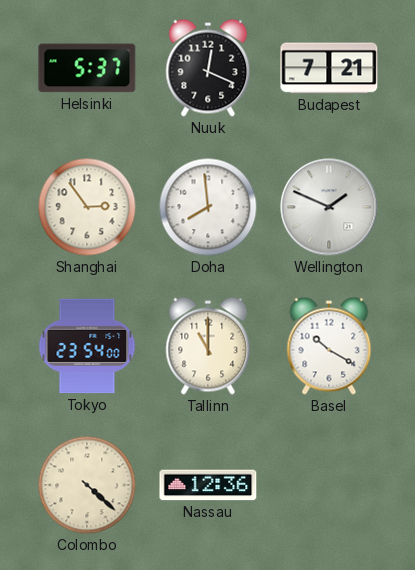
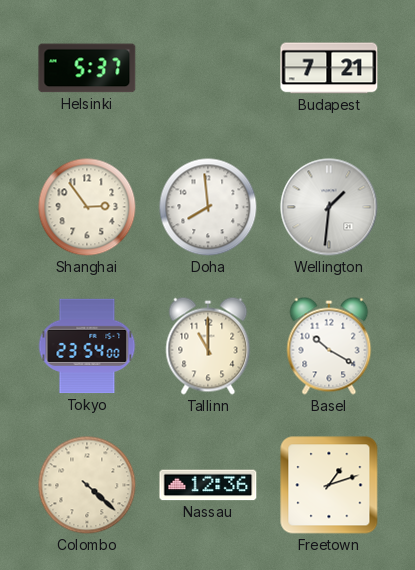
Nuuk: 12:19 -> none
Wellington: 1:49 -> 1:31
Freetown: none -> 1:12
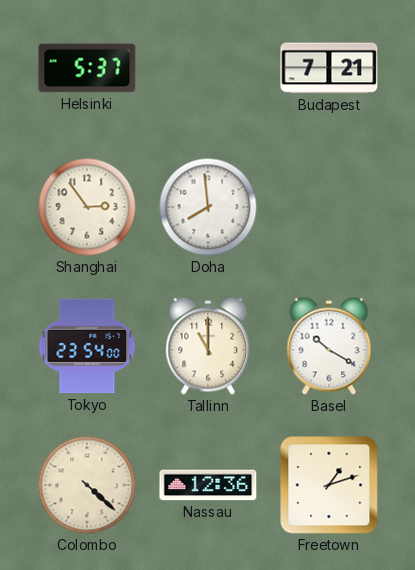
Wellington: 1:31 -> none
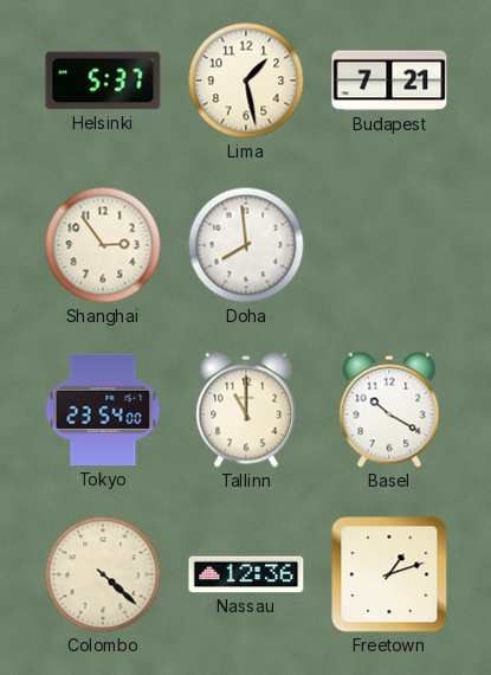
Lima: none -> 1:28
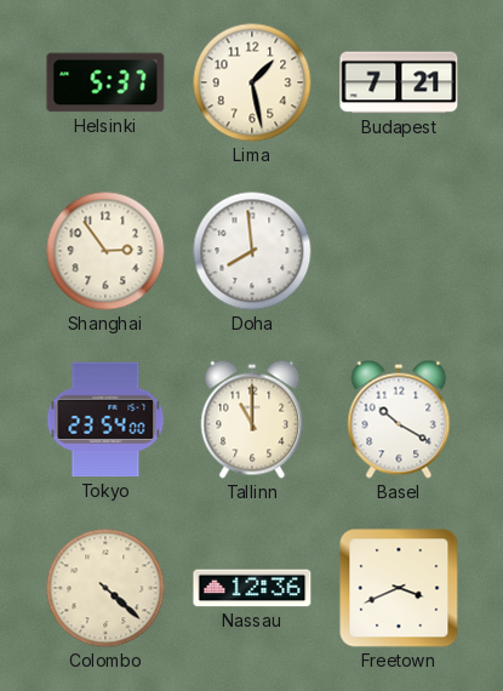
Freetown: 1:12 -> 3:41
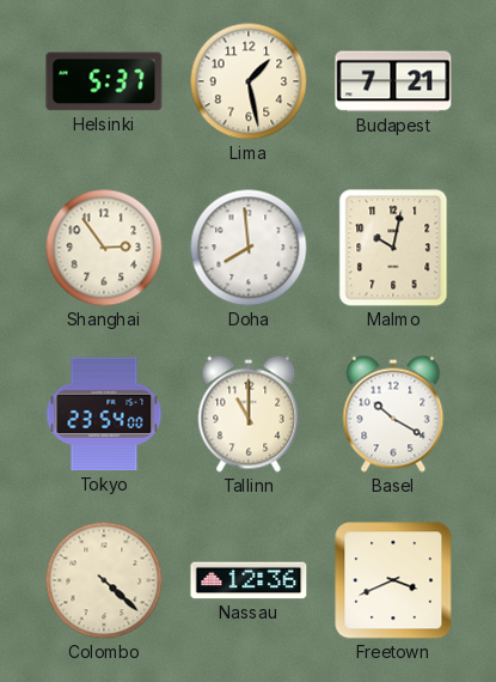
Malmo: none -> 10:02
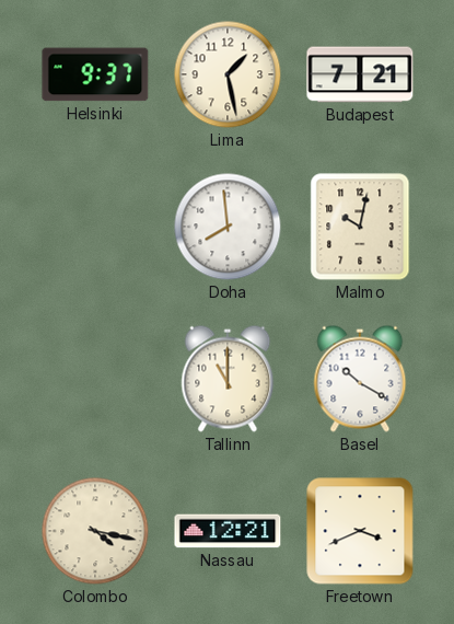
Helsinki: 5:37 -> 9:37
Shanghai: 2:54 -> none
Tokyo: 23:54 -> none
Colombo: 4:22 -> 4:17
Nassau: 12:36 -> 12:21
